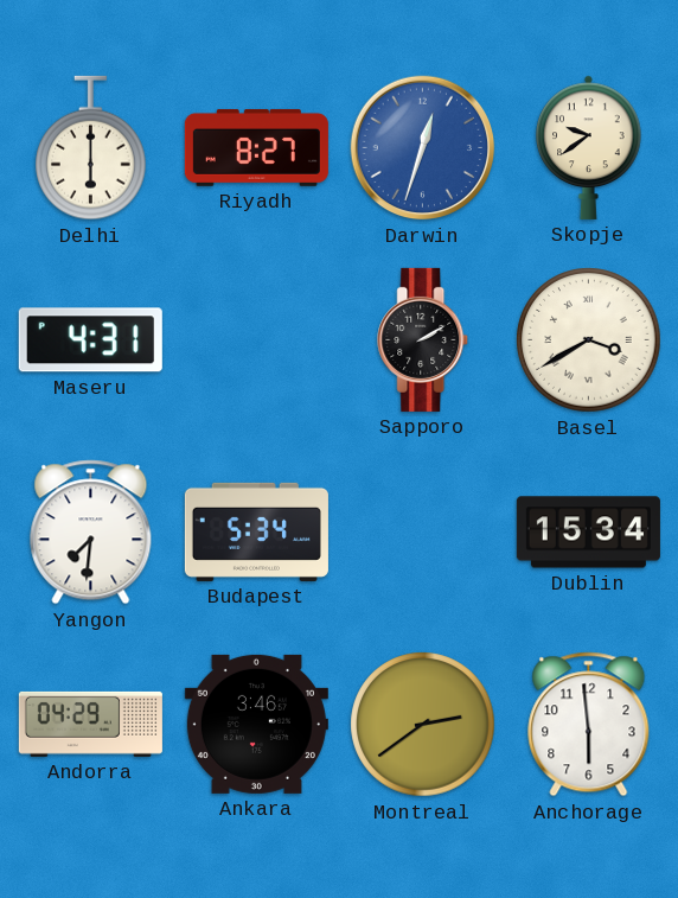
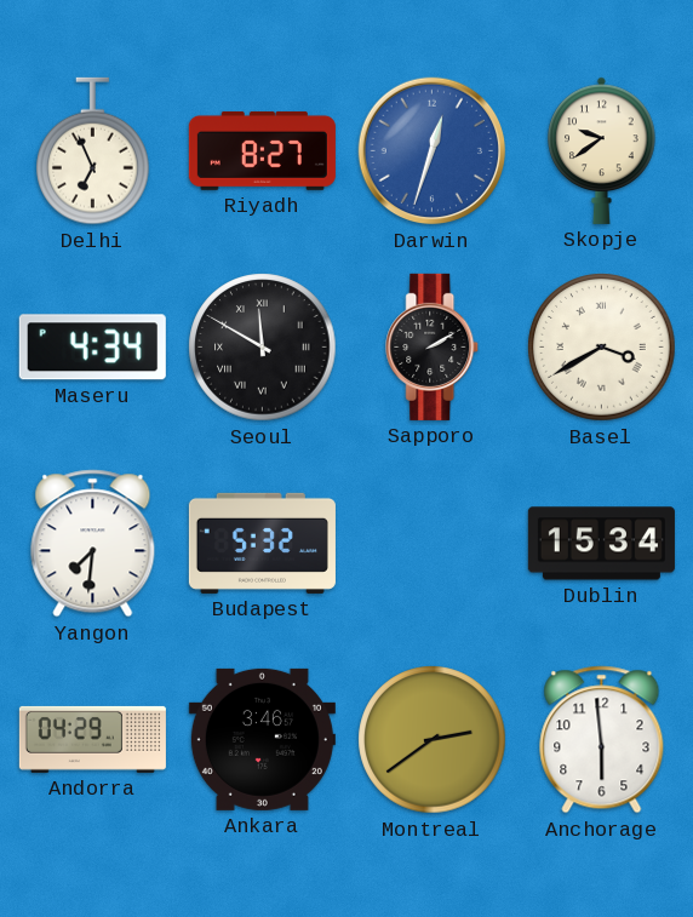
Delhi: 6:00 -> 6:56
Maseru: 4:31 -> 4:34
Seoul: none -> 11:50
Budapest: 5:34 -> 5:32
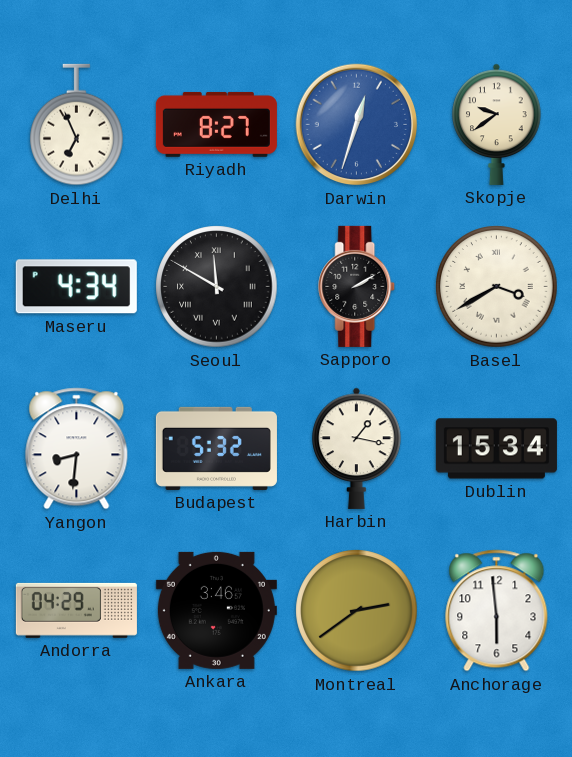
Yangon: 7:31 -> 8:31
Harbin: none -> 1:17
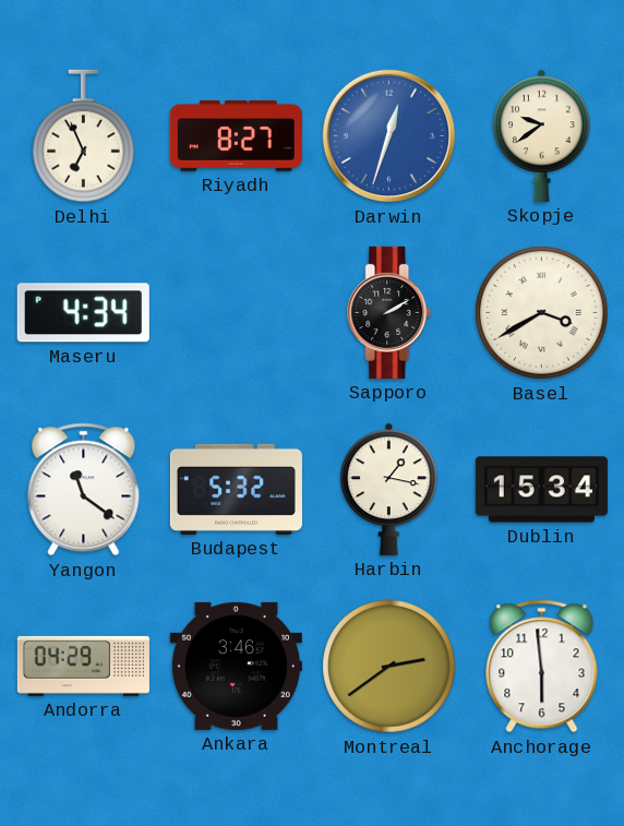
Seoul: 11:50 -> none
Yangon: 8:31 -> 11:21
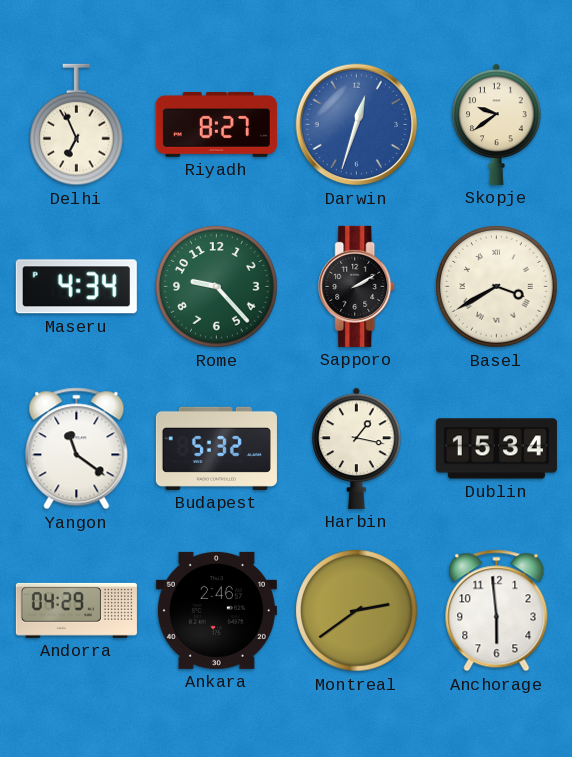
Rome: none -> 9:23
Ankara: 3:46 -> 2:46
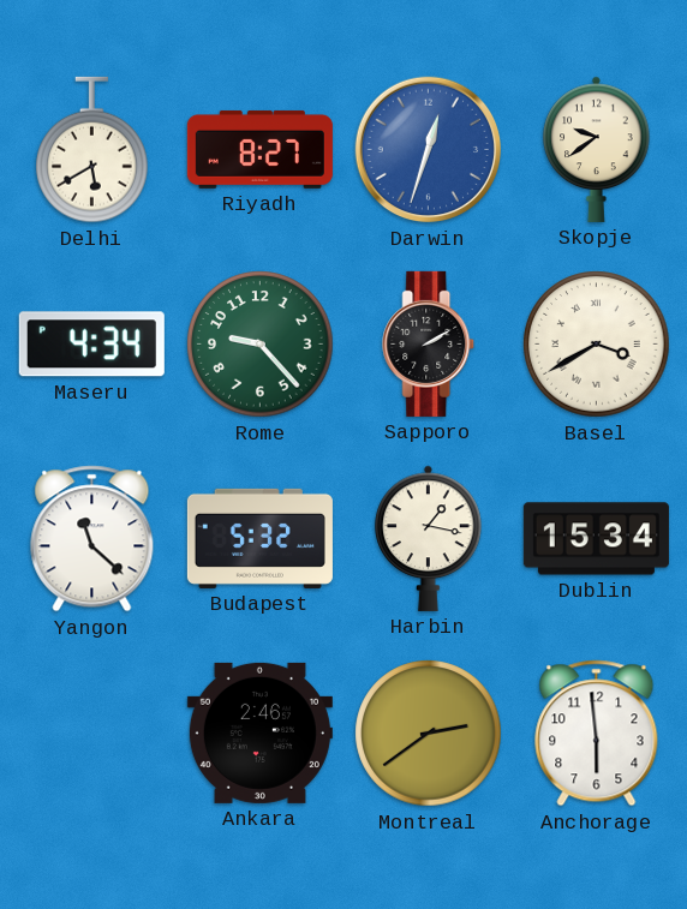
Delhi: 6:56 -> 5:40
Yangon: 11:21 -> 11:22
Andorra: 04:29 -> none
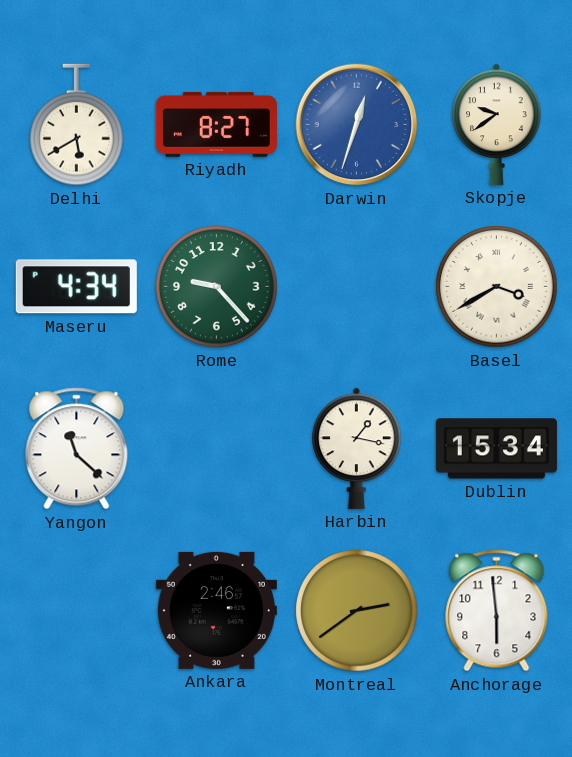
Sapporo: 2:10 -> none
Budapest: 5:32 -> none
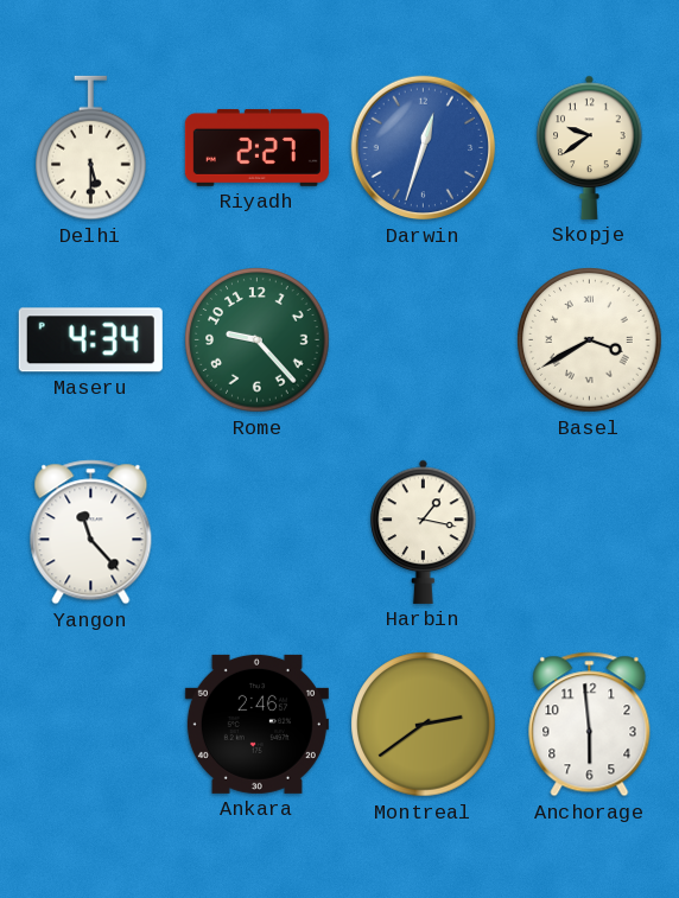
Delhi: 5:40 -> 5:30
Riyadh: 8:27 -> 2:27
Yangon: 11:22 -> 11:23
Dublin: 15:34 -> none
